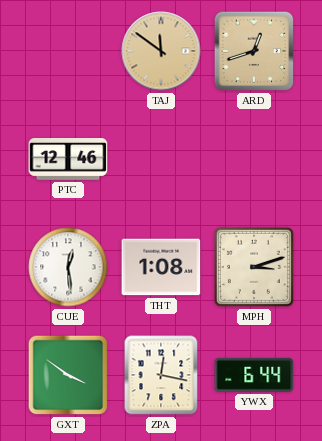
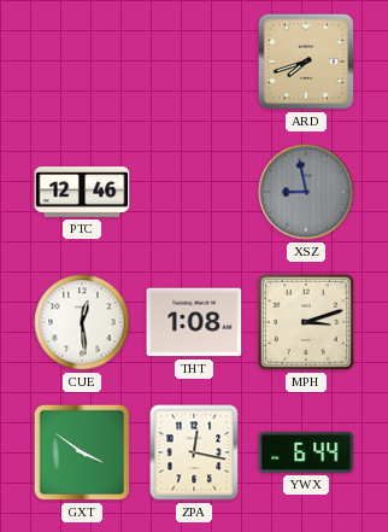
TAJ: 11:51 -> none
ARD: 12:42 -> 7:42
XSZ: none -> 8:58
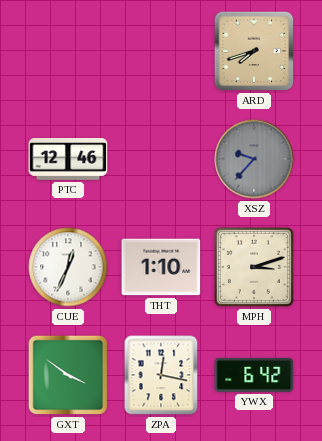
XSZ: 8:58 -> 9:37
CUE: 12:29 -> 12:34
THT: 1:08 -> 1:10
YWX: 6:44 -> 6:42
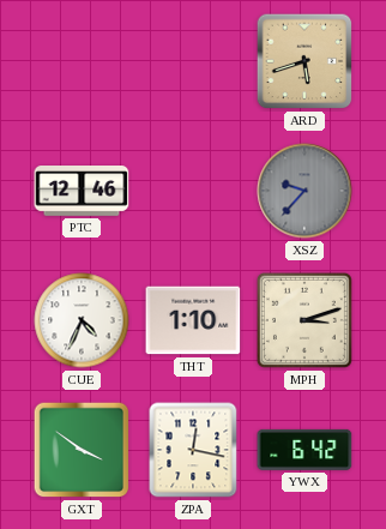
ARD: 7:42 -> 5:42
CUE: 12:34 -> 4:34
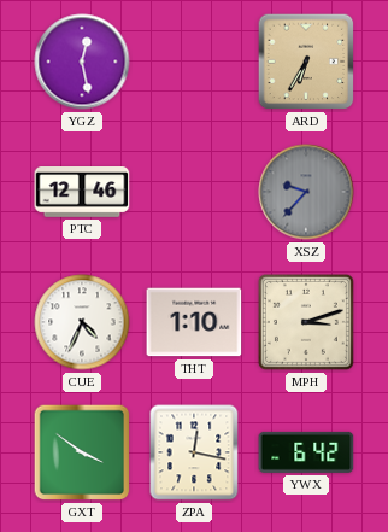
YGZ: none -> 12:28
ARD: 5:42 -> 6:35
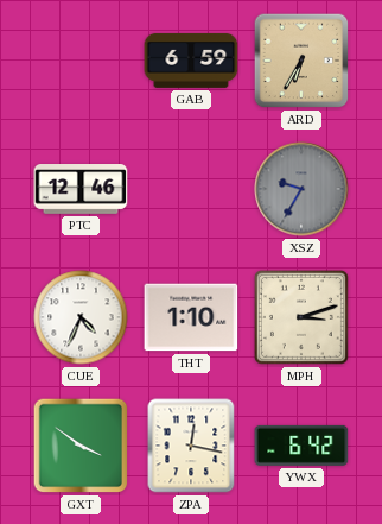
YGZ: 12:28 -> none
GAB: none -> 6:59
XSZ: 9:37 -> 9:35
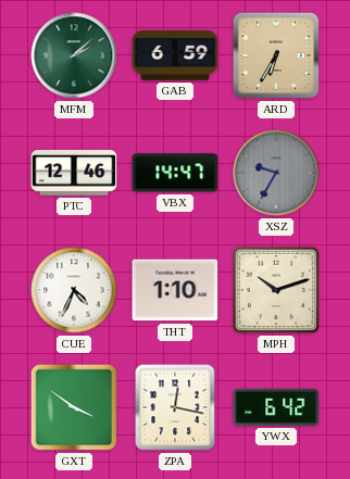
MFM: none -> 2:08
VBX: none -> 14:47
MPH: 3:12 -> 10:12
